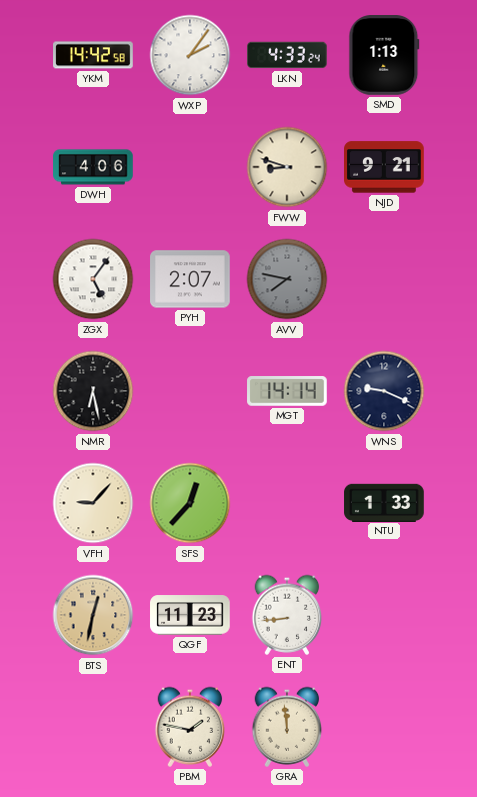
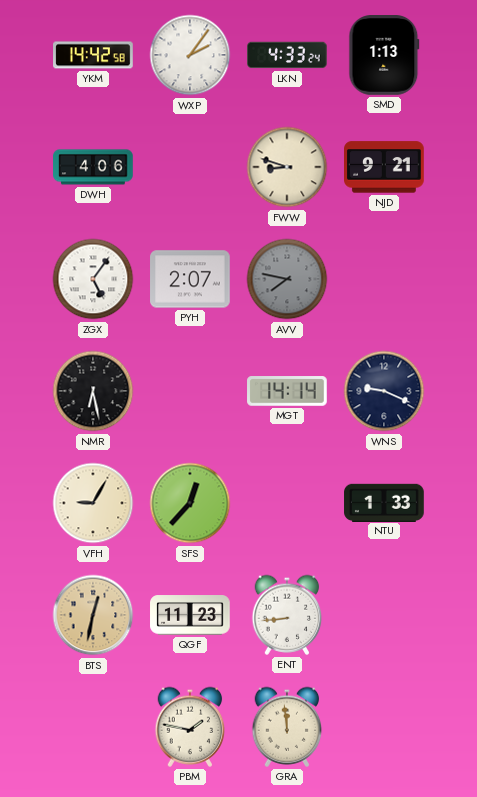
VFH: 9:07 -> 9:05
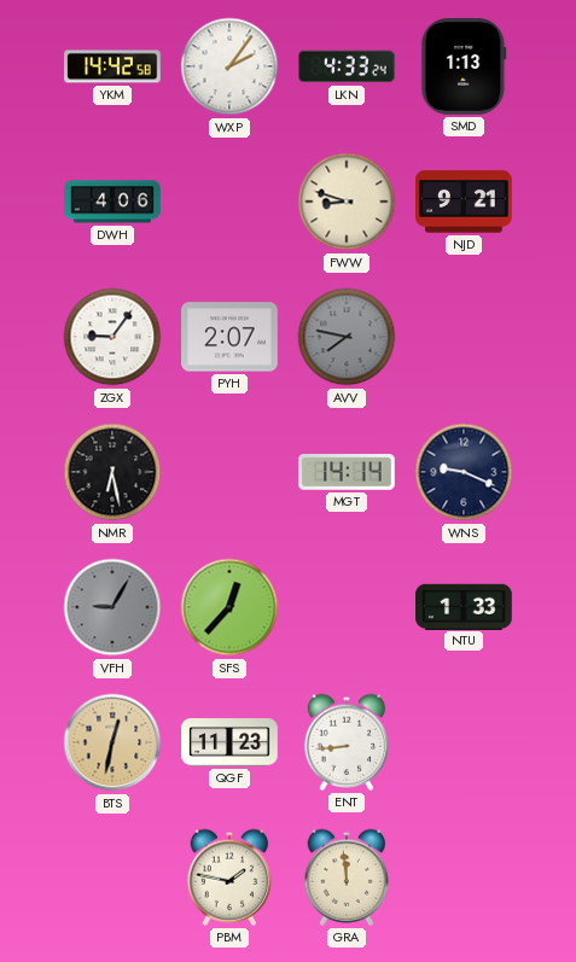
ZGX: 5:06 -> 9:06
VFH dial: cream -> grey
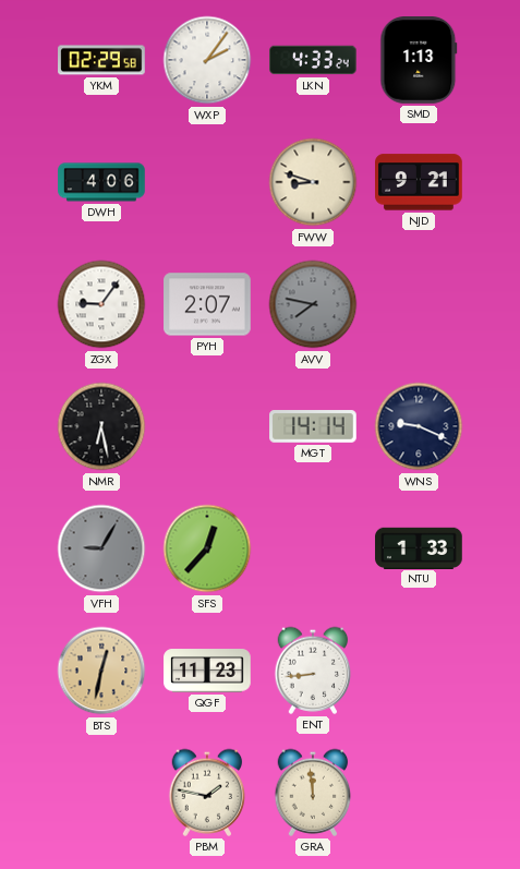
YKM: 14:42 -> 02:29
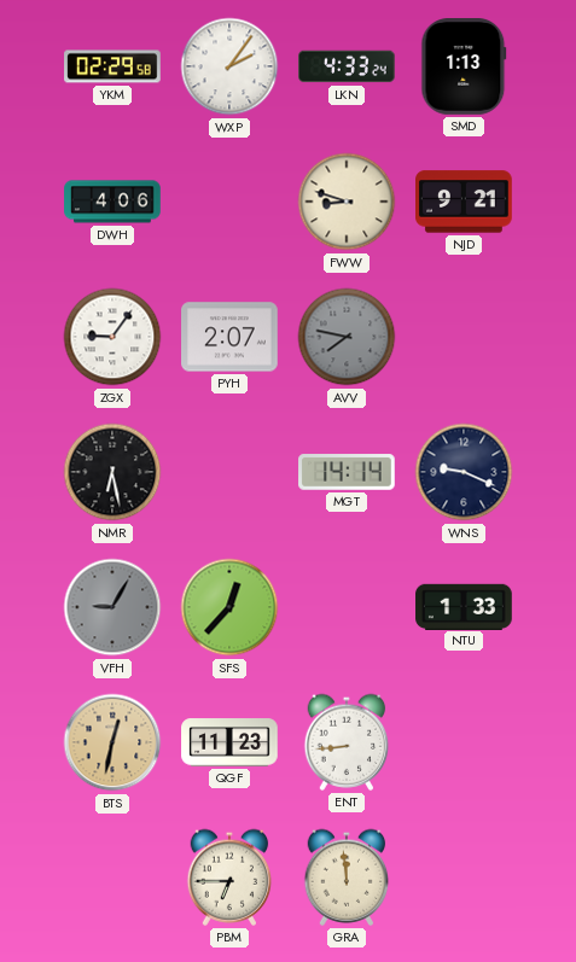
PBM: 1:47 -> 6:45
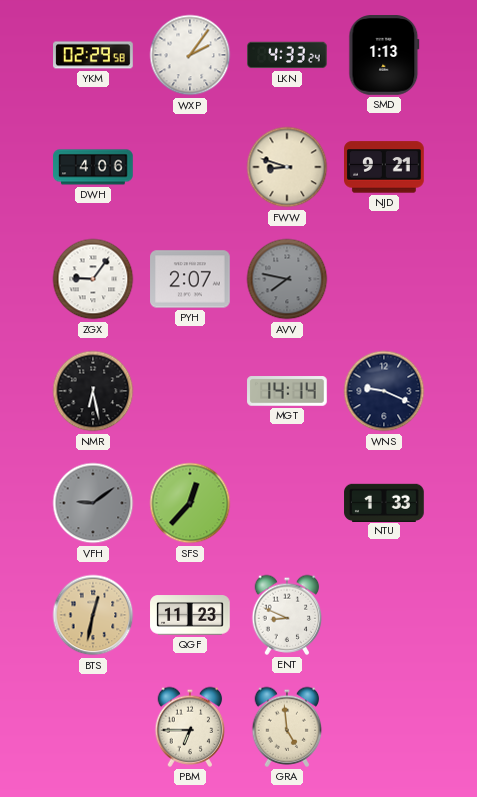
VFH: 9:05 -> 9:09
ENT: 8:44 -> 8:49
GRA: 11:59 -> 4:59
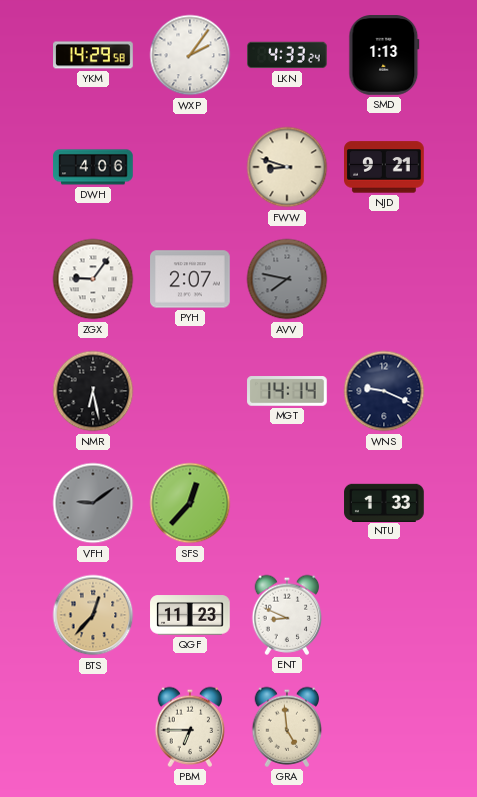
YKM: 02:29 -> 14:29
BTS: 12:32 -> 12:37
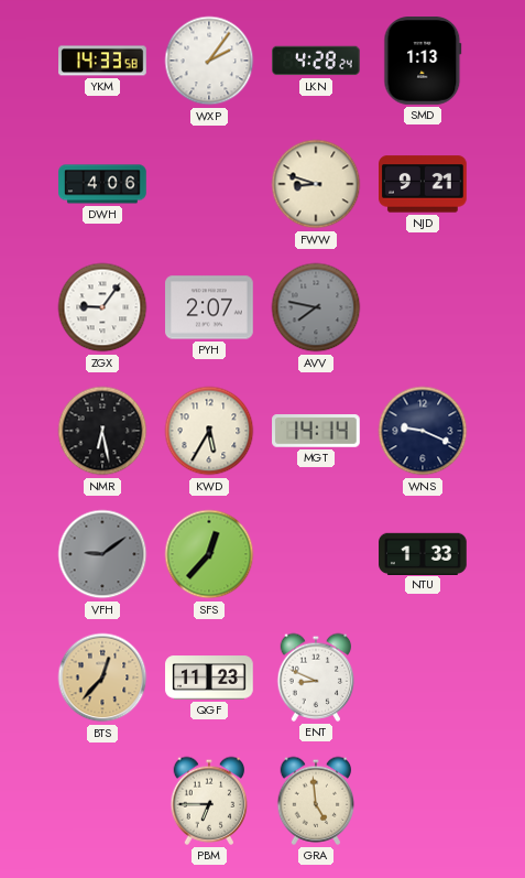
YKM: 14:29 -> 14:33
LKN: 4:33 -> 4:28
KWD: none -> 5:35
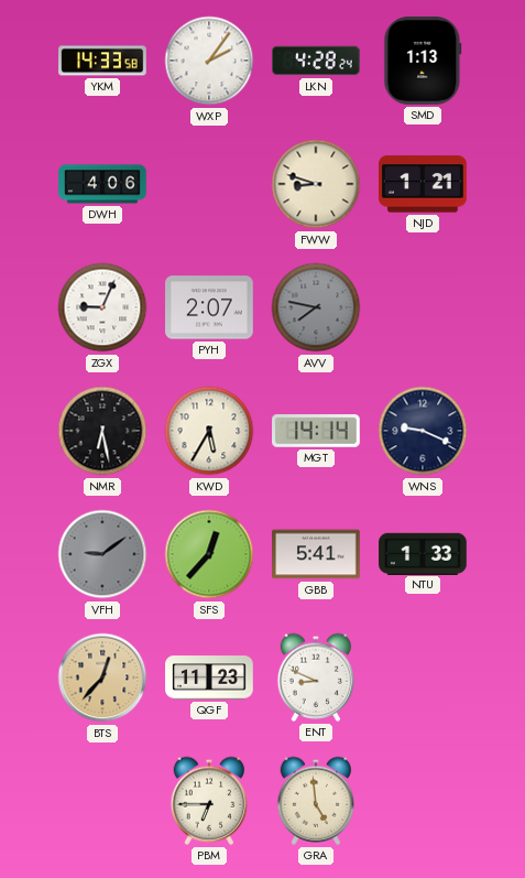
NJD: 9:21 -> 1:21
ZGX: 9:06 -> 9:04
GBB: none -> 5:41
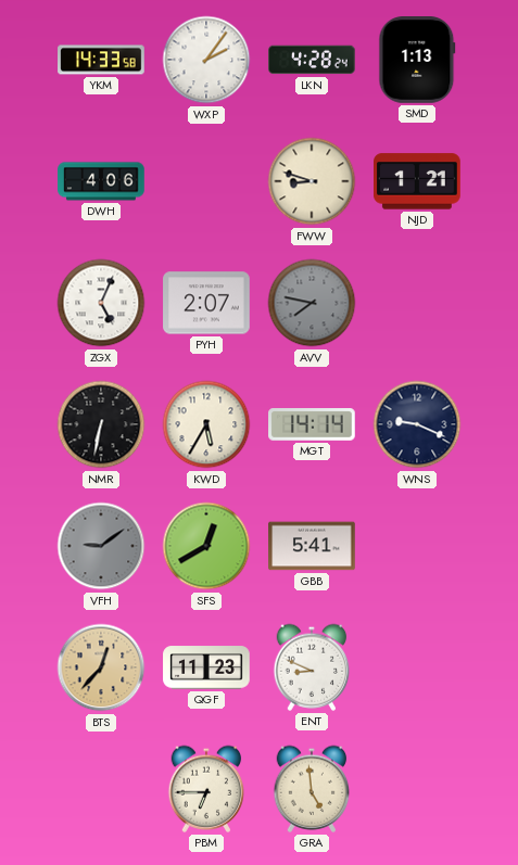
ZGX: 9:04 -> 5:04
NMR: 6:28 -> 6:32
SFS: 12:37 -> 12:40
NTU: 1:33 -> none
